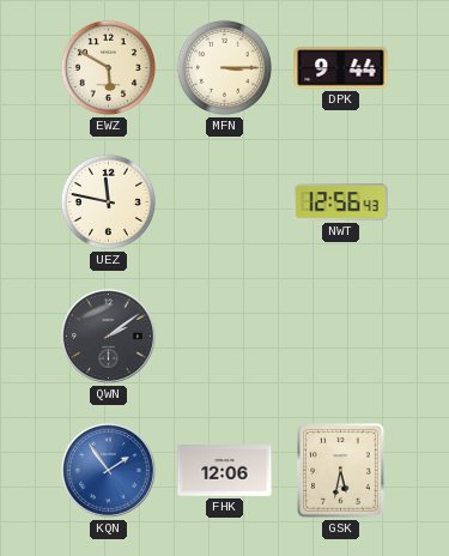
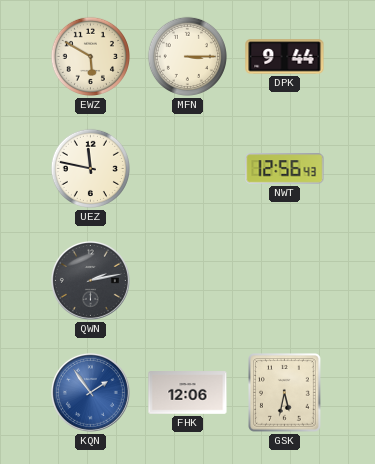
QWN: 2:09 -> 2:13
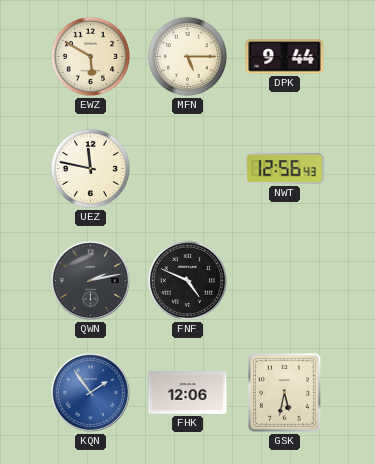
MFN: 3:15 -> 5:15
FNF: none -> 4:49
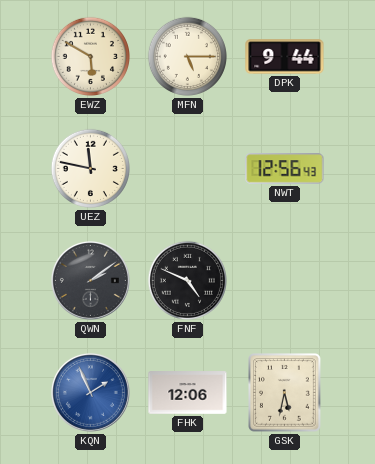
QWN: 2:13 -> 2:09
KQN: 1:54 -> 1:56
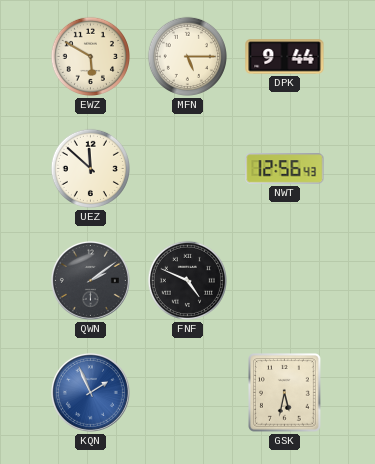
UEZ: 11:47 -> 11:52
FHK: 12:06 -> none
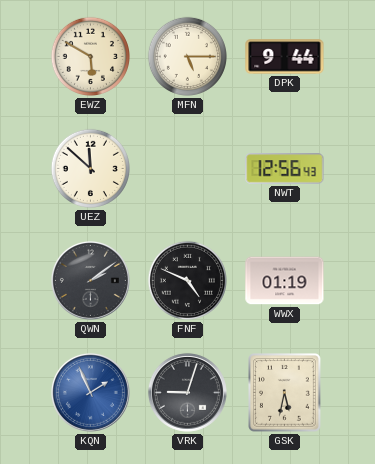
WWX: none -> 01:19
VRK: none -> 9:03
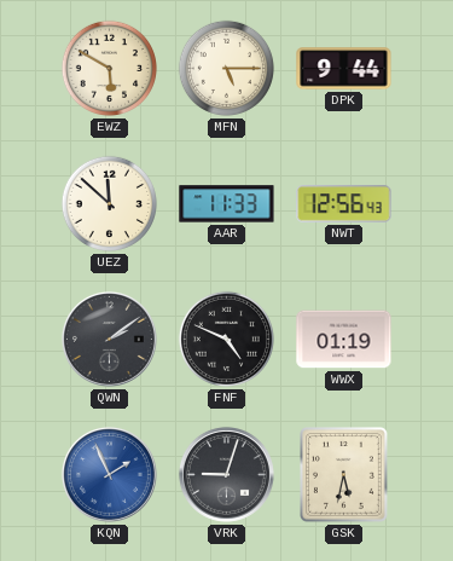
AAR: none -> 11:33
